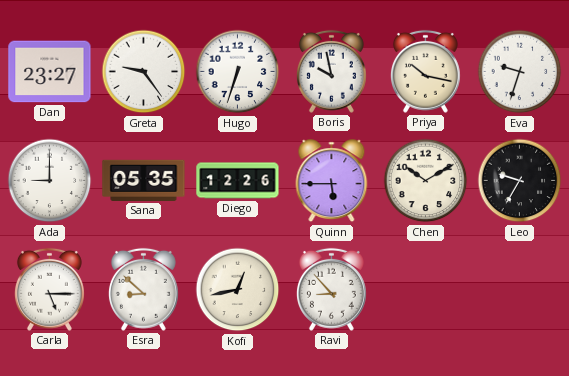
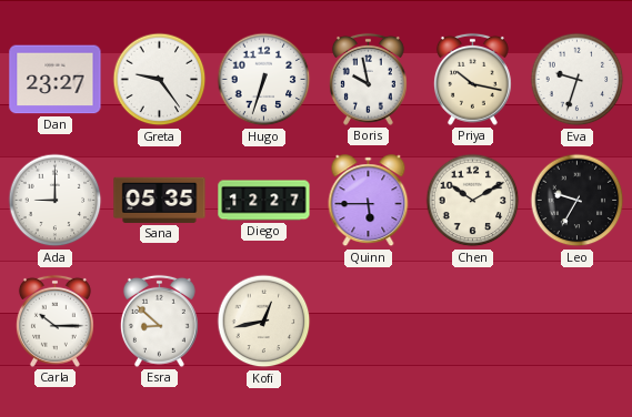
Diego: 12:26 -> 12:27
Carla: 5:15 -> 10:15
Ravi: 8:53 -> none
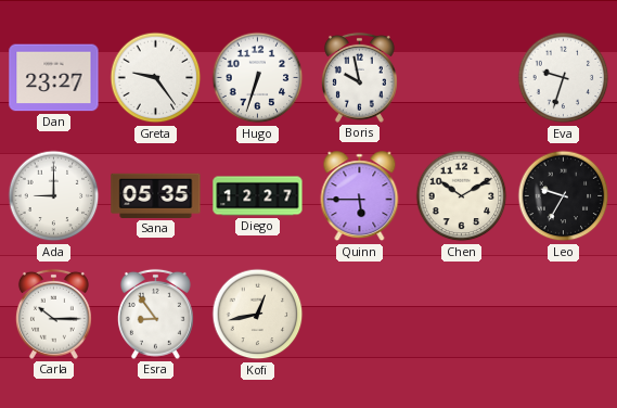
Priya: 10:17 -> none
Esra: 8:52 -> 8:54
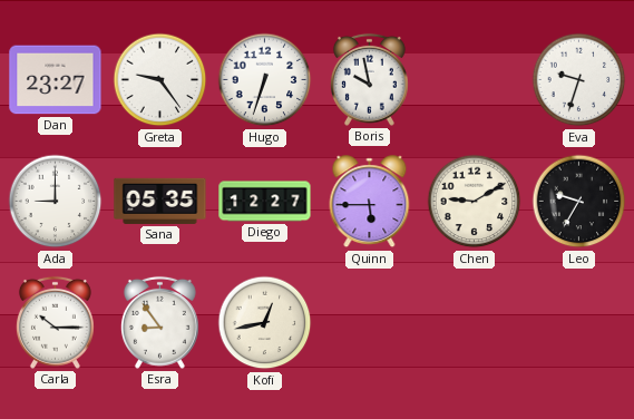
Chen: 10:10 -> 9:10
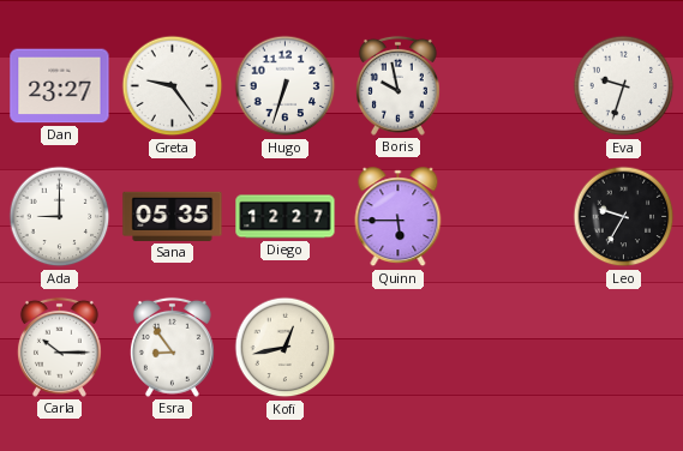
Chen: 9:10 -> none
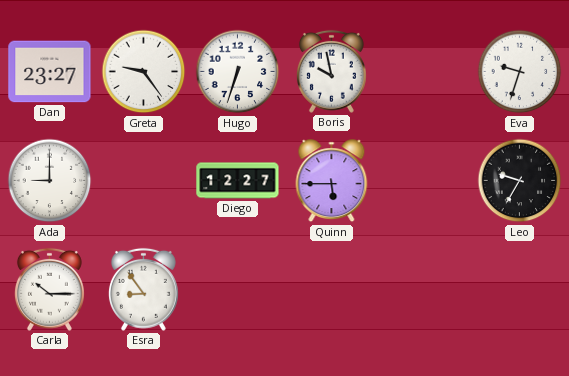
Sana: 05:35 -> none
Kofi: 12:43 -> none
